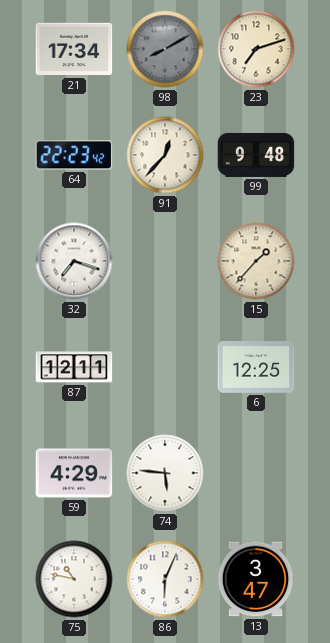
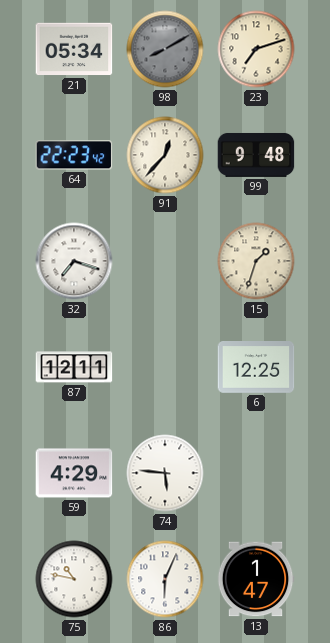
21: 17:34 -> 05:34
15: 1:37 -> 1:33
13: 3:47 -> 1:47
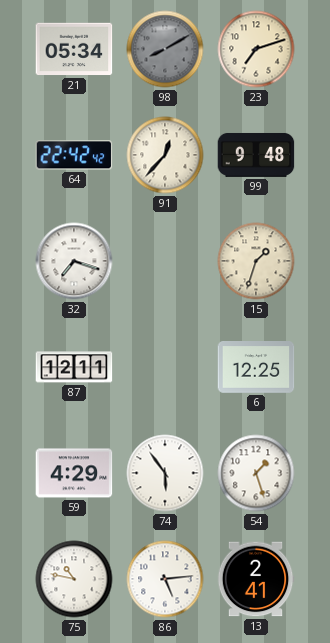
64: 22:23 -> 22:42
74: 5:46 -> 5:54
54: none -> 1:27
86: 6:04 -> 5:14
13: 1:47 -> 2:41
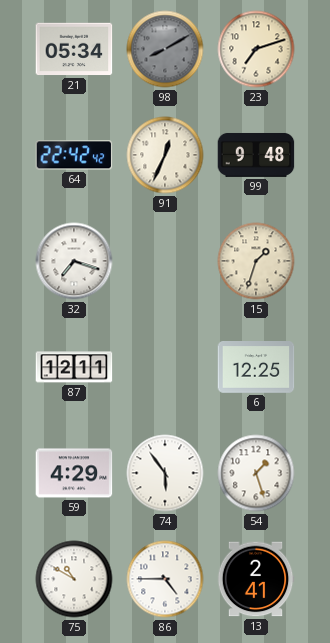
91: 12:37 -> 12:34
75: 10:47 -> 10:50
86: 5:14 -> 4:45
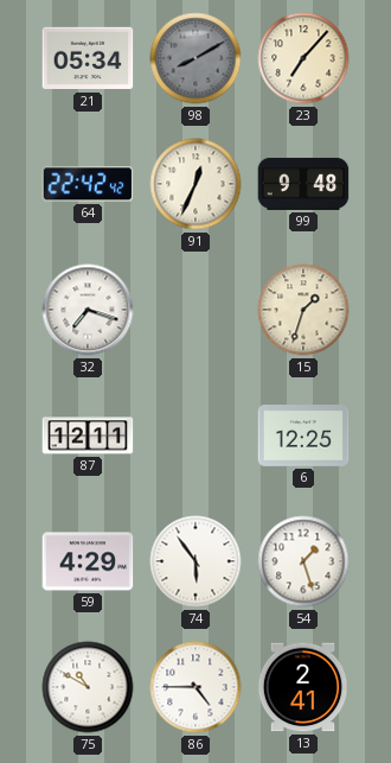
23: 7:12 -> 7:07
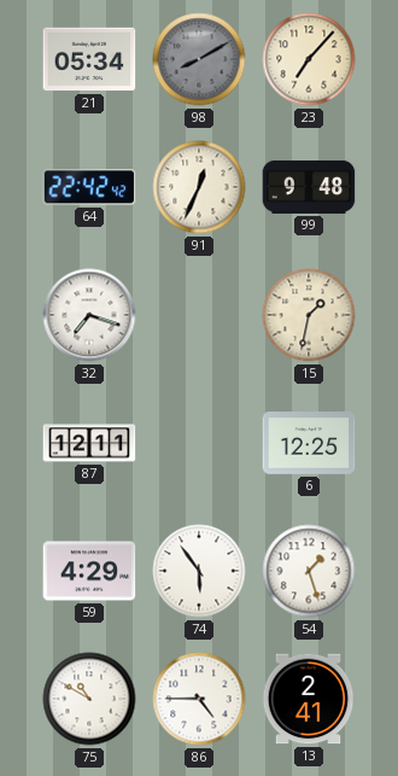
15: 1:33 -> 1:32
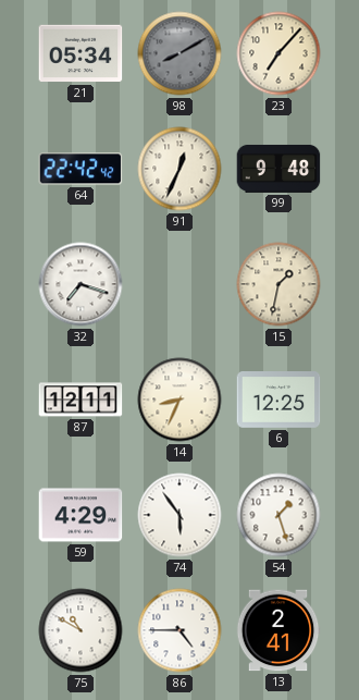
14: none -> 8:34
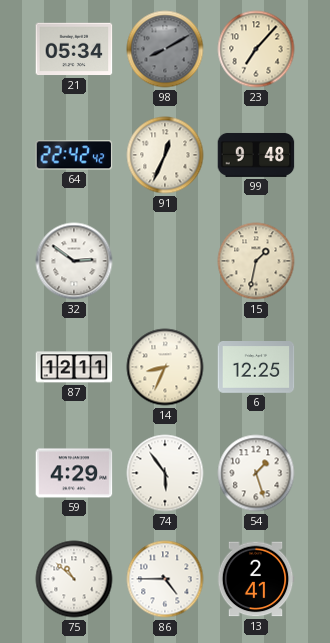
32: 7:18 -> 2:51
75: 10:50 -> 10:52
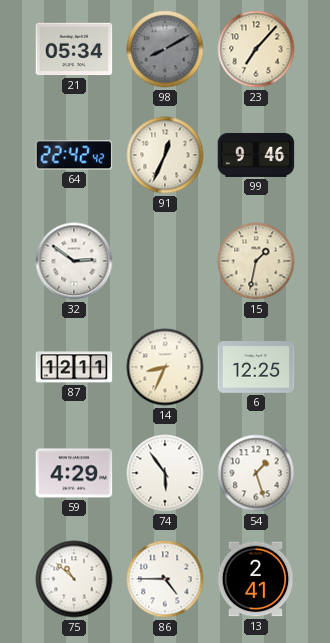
99: 9:48 -> 9:46
